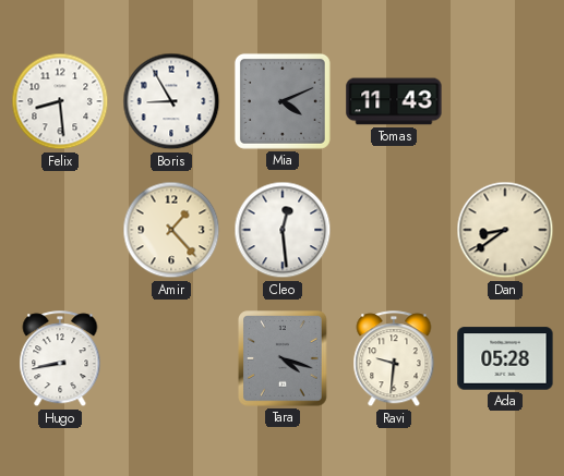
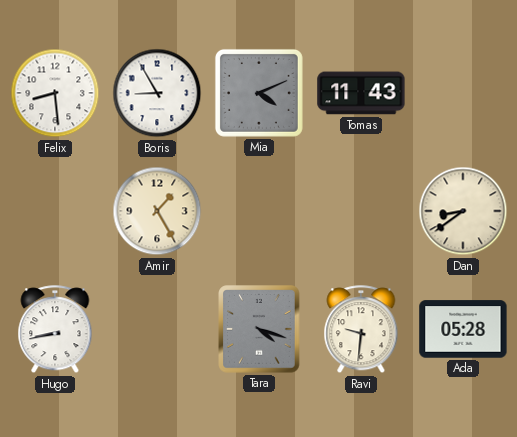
Amir: 1:23 -> 1:25
Cleo: 12:29 -> none
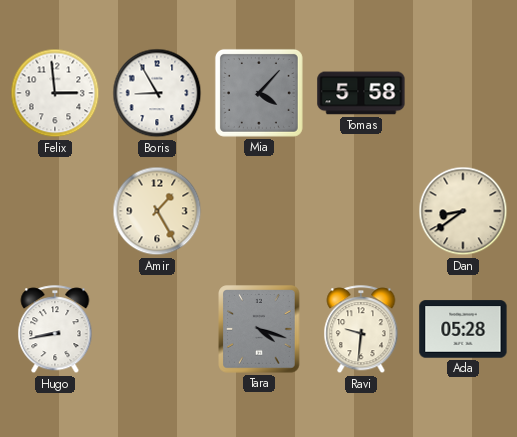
Felix: 8:29 -> 2:59
Mia: 4:11 -> 4:07
Tomas: 11:43 -> 5:58
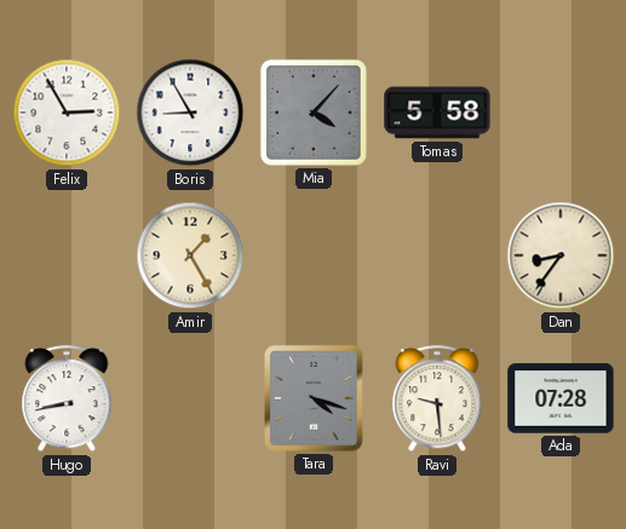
Felix: 2:59 -> 2:55
Dan: 8:39 -> 8:36
Ravi: 9:31 -> 9:29
Ada: 05:28 -> 07:28
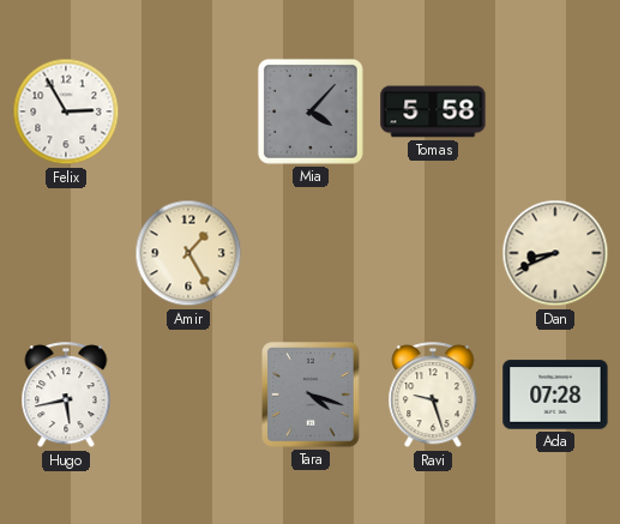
Boris: 8:55 -> none
Dan: 8:36 -> 8:41
Hugo: 8:43 -> 5:43
Ravi: 9:29 -> 9:27
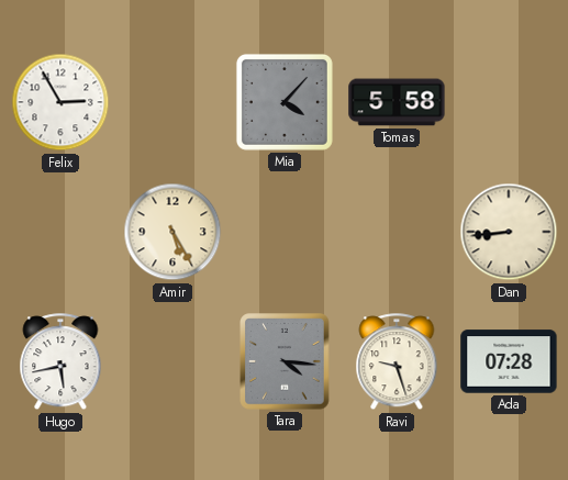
Amir: 1:25 -> 5:25
Dan: 8:41 -> 8:44
Tara: 4:18 -> 4:16
